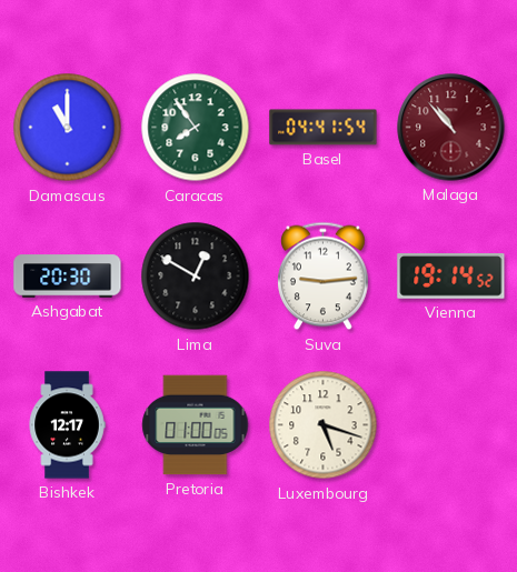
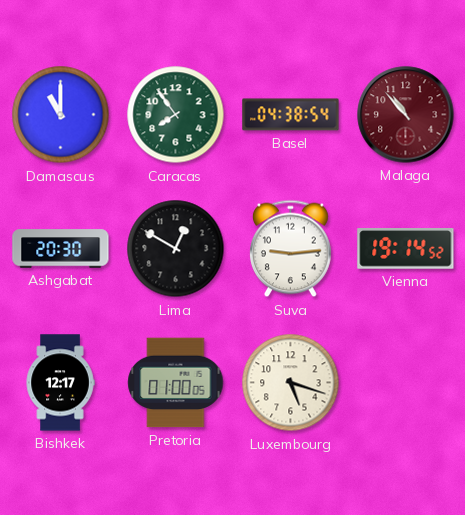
Basel: 04:41 -> 04:38
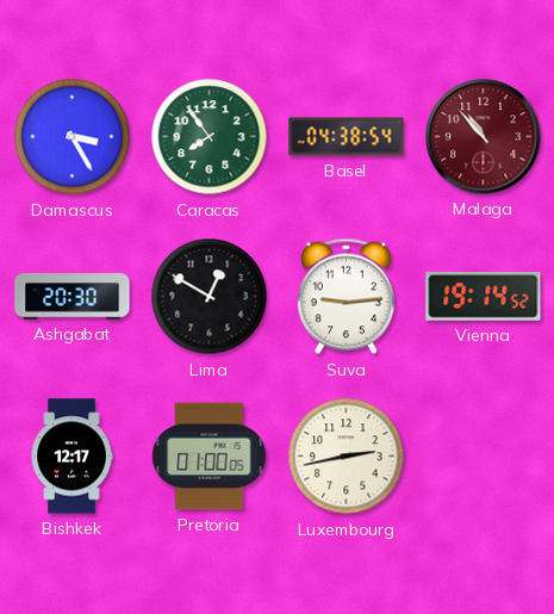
Damascus: 11:00 -> 3:25
Luxembourg: 5:18 -> 2:43
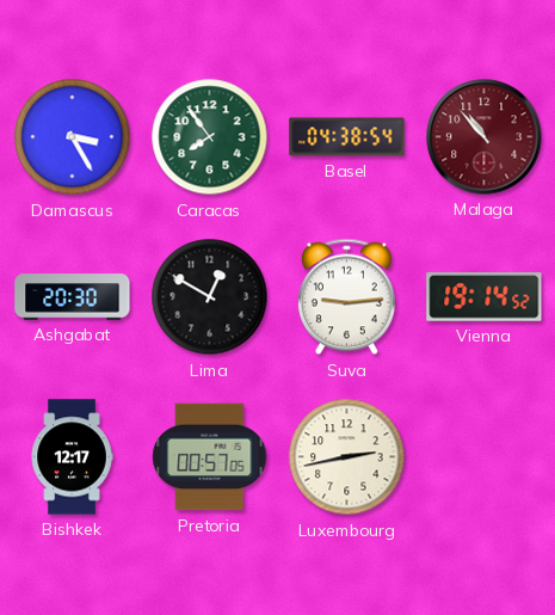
Pretoria: 01:00 -> 00:57
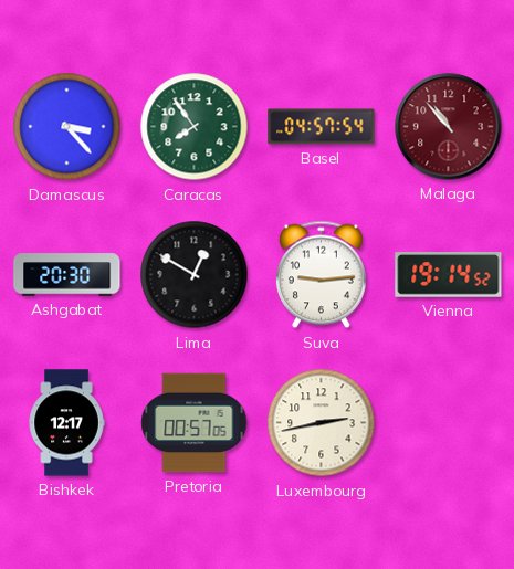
Damascus: 3:25 -> 3:23
Basel: 04:38 -> 04:57
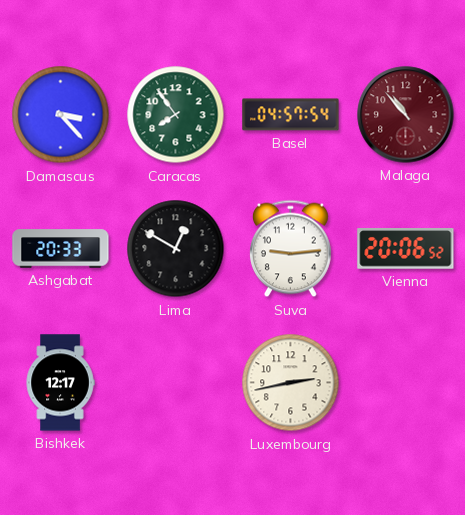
Ashgabat: 20:30 -> 20:33
Vienna: 19:14 -> 20:06
Pretoria: 00:57 -> none
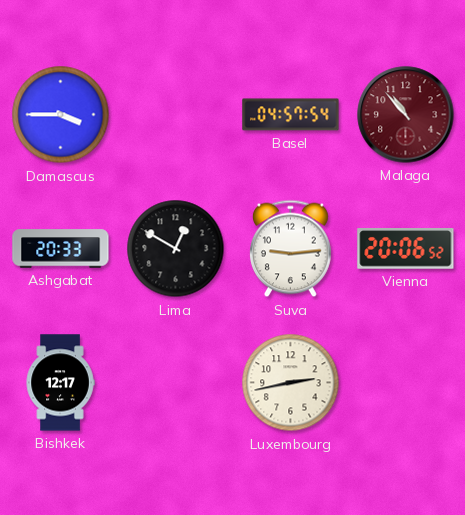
Damascus: 3:23 -> 3:45
Caracas: 7:54 -> none
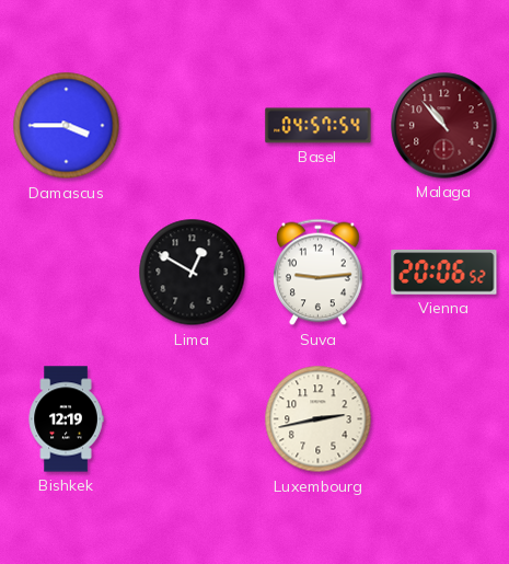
Ashgabat: 20:33 -> none
Bishkek: 12:17 -> 12:19
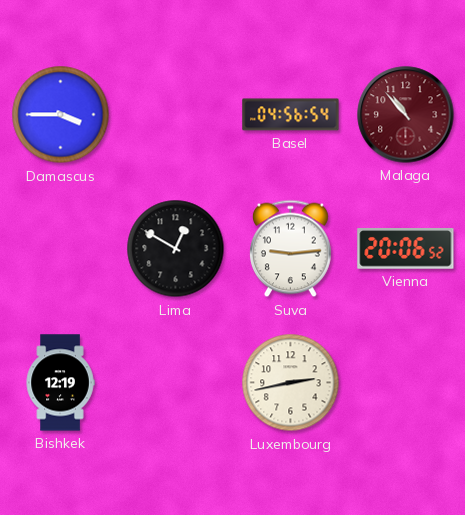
Basel: 04:57 -> 04:56
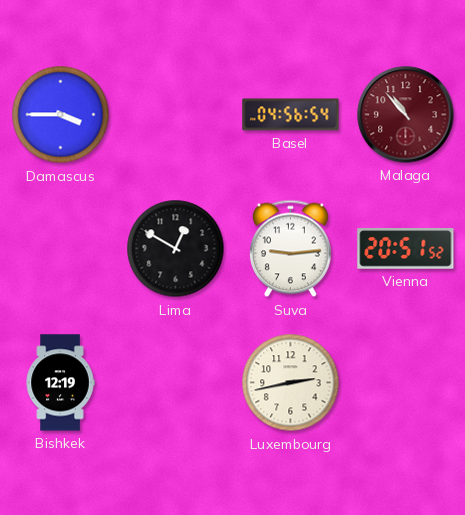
Vienna: 20:06 -> 20:51
